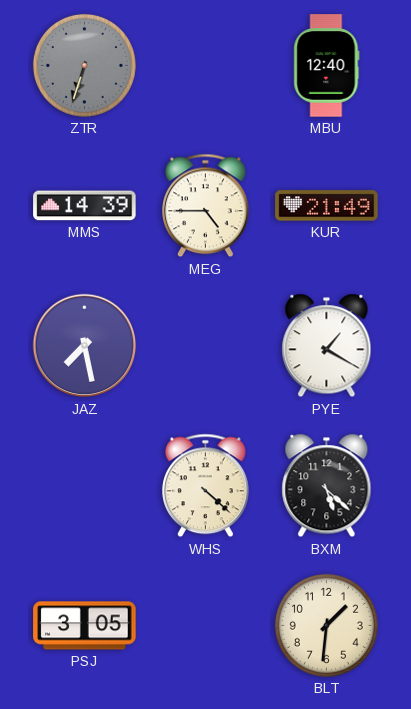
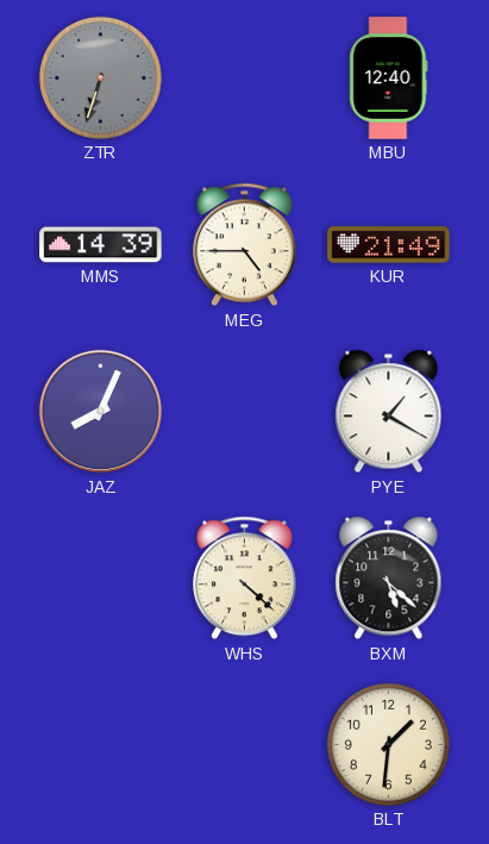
JAZ: 7:28 -> 8:04
PSJ: 3:05 -> none
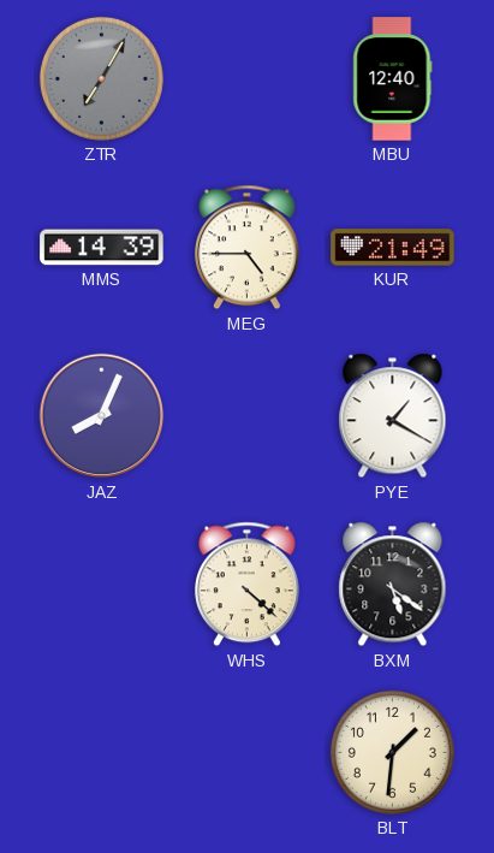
ZTR: 6:33 -> 7:05
BXM: 5:22 -> 5:21
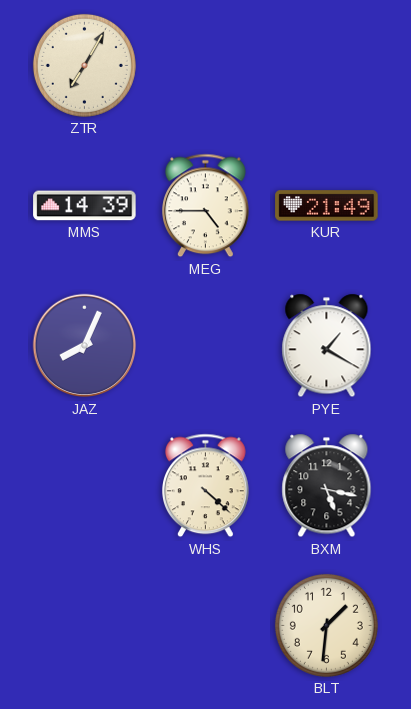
ZTR dial: grey -> cream
MBU: 12:40 -> none
BXM: 5:21 -> 5:17
